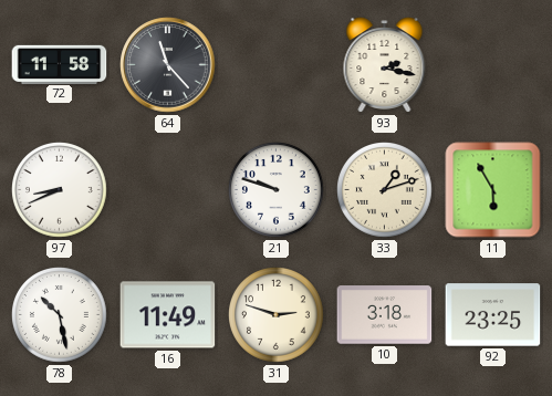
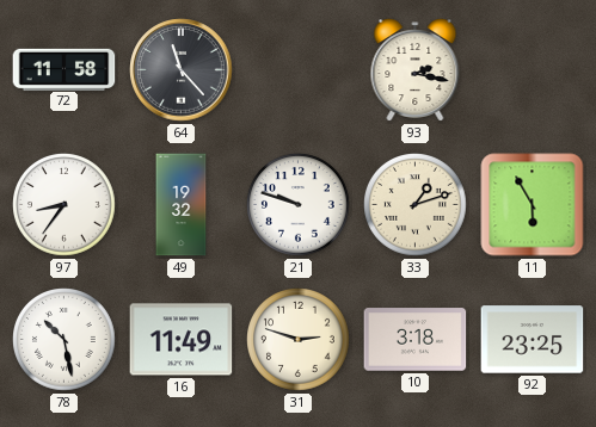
97: 8:41 -> 8:36
49: none -> 19:32
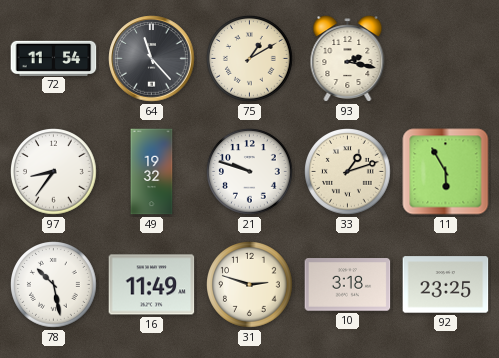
72: 11:58 -> 11:54
75: none -> 1:10
